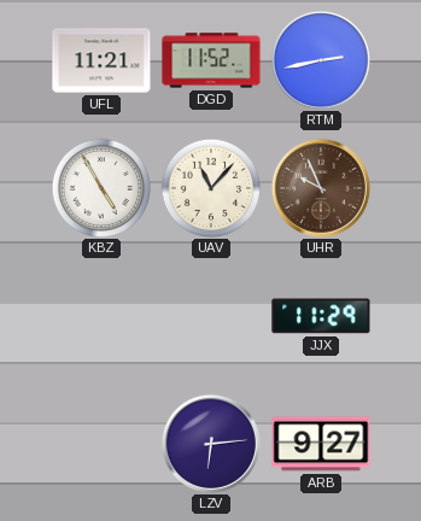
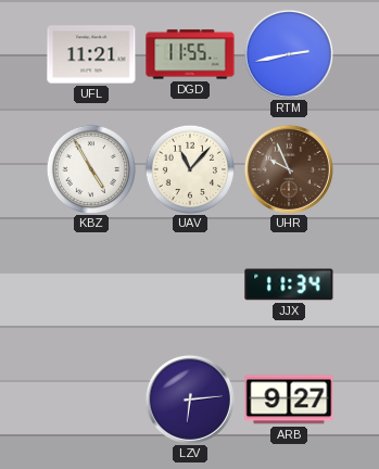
DGD: 11:52 -> 11:55
JJX: 11:29 -> 11:34
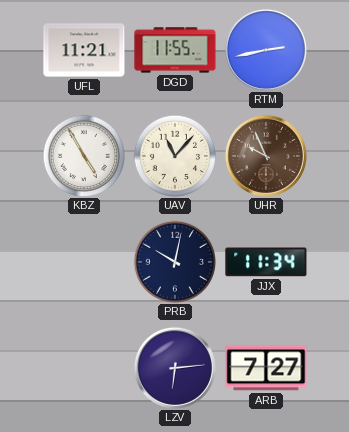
PRB: none -> 10:02
ARB: 9:27 -> 7:27
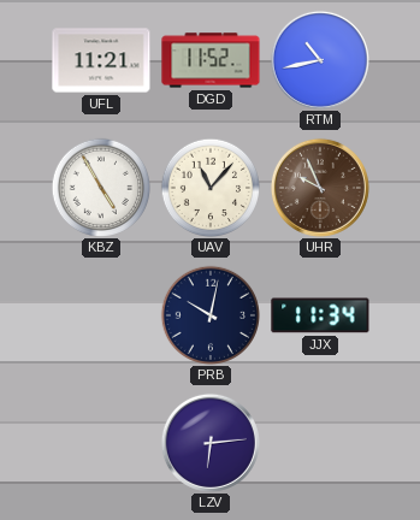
DGD: 11:55 -> 11:52
RTM: 2:43 -> 10:43
ARB: 7:27 -> none
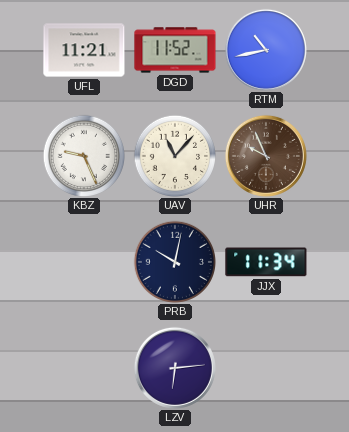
KBZ: 4:55 -> 9:26
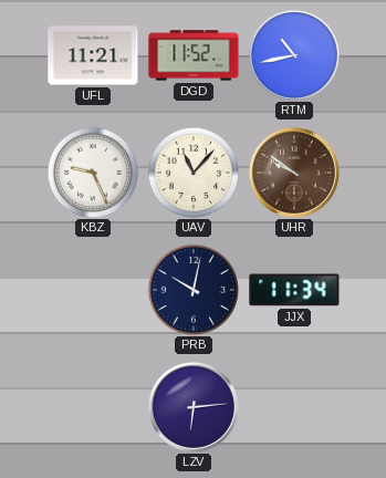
UHR: 9:56 -> 9:51
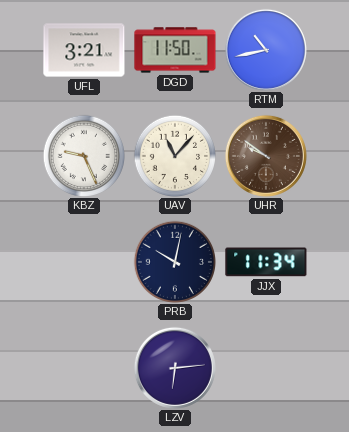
UFL: 11:21 -> 3:21
DGD: 11:52 -> 11:50
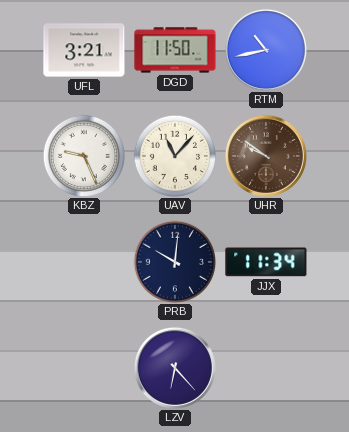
PRB: 10:02 -> 10:01
LZV: 6:14 -> 6:23
